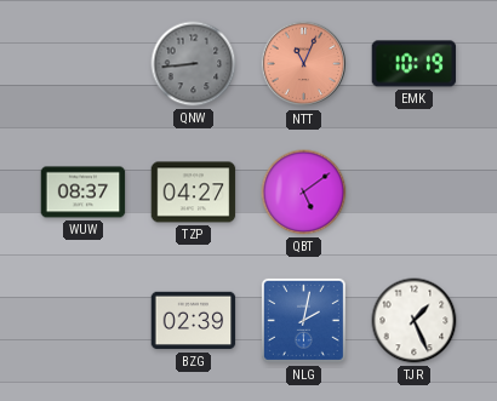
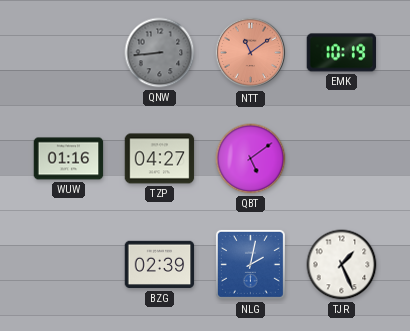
NTT: 11:04 -> 11:09
WUW: 08:37 -> 01:16
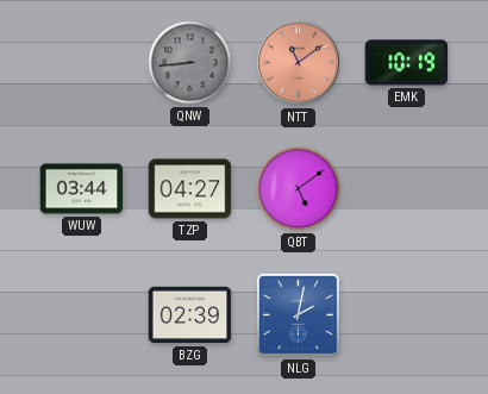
WUW: 01:16 -> 03:44
TJR: 1:26 -> none
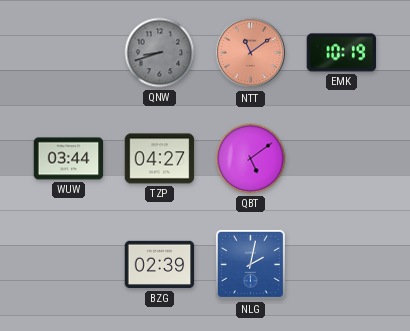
QNW: 8:44 -> 8:42
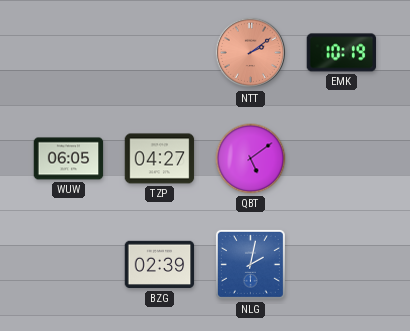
QNW: 8:42 -> none
NTT: 11:09 -> 2:09
WUW: 03:44 -> 06:05
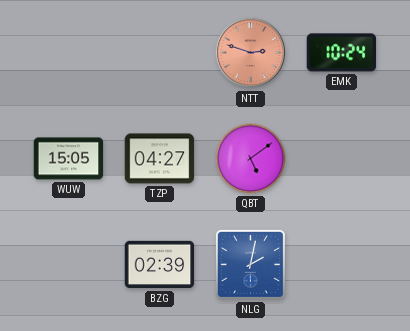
NTT: 2:09 -> 2:48
EMK: 10:19 -> 10:24
WUW: 06:05 -> 15:05
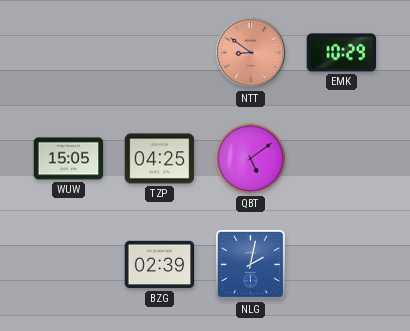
NTT: 2:48 -> 8:51
EMK: 10:24 -> 10:29
TZP: 04:27 -> 04:25
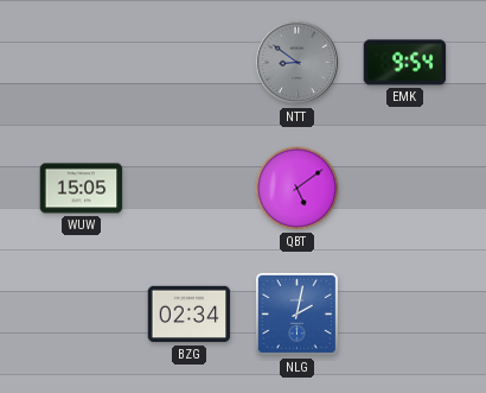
NTT dial: salmon -> grey
EMK: 10:29 -> 9:54
TZP: 04:25 -> none
BZG: 02:39 -> 02:34
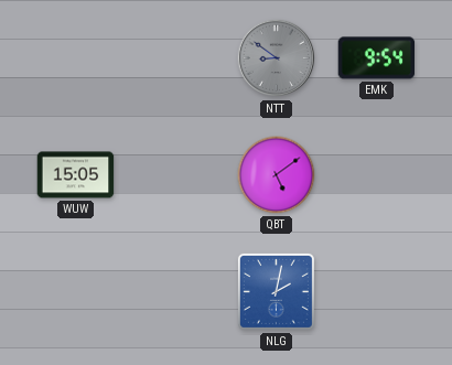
BZG: 02:34 -> none
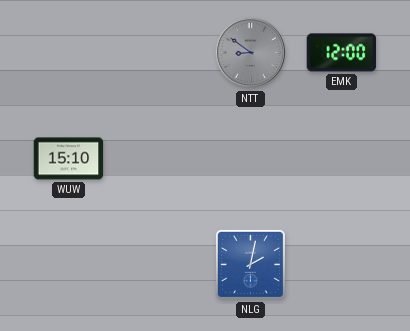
EMK: 9:54 -> 12:00
WUW: 15:05 -> 15:10
QBT: 5:09 -> none
